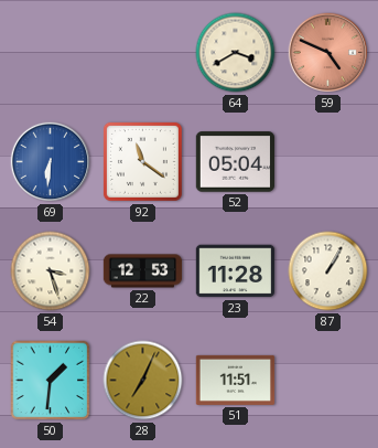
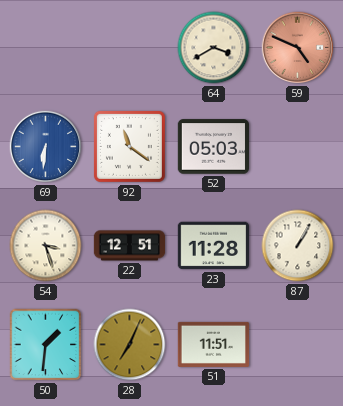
52: 05:04 -> 05:03
22: 12:53 -> 12:51
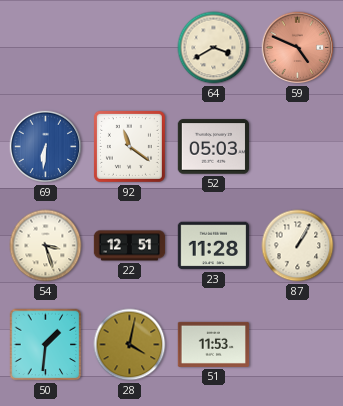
28: 7:04 -> 4:02
51: 11:51 -> 11:53
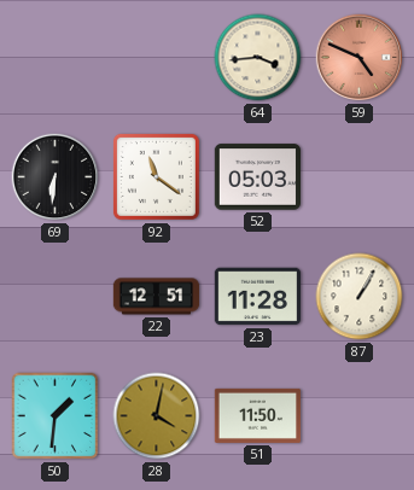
64: 3:40 -> 3:44
69 dial: blue -> black
54: 3:27 -> none
51: 11:53 -> 11:50
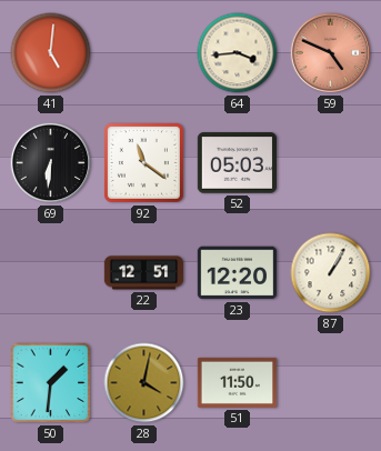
41: none -> 5:01
23: 11:28 -> 12:20
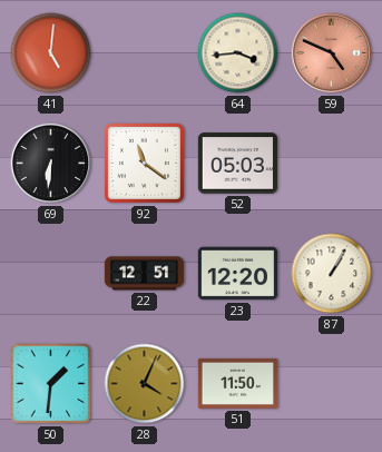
28: 4:02 -> 4:04
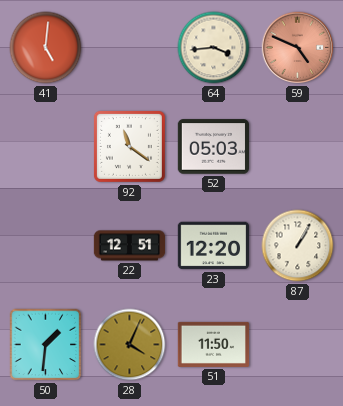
69: 6:31 -> none
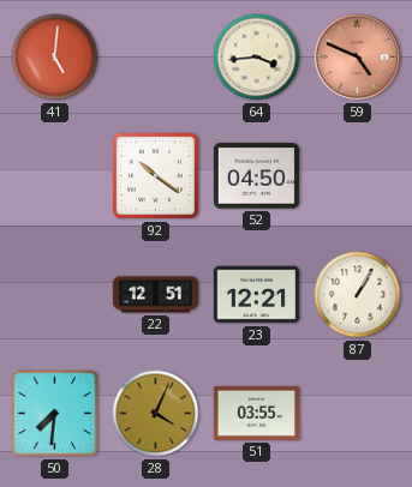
92: 11:21 -> 10:21
52: 05:03 -> 04:50
23: 12:20 -> 12:21
50: 1:31 -> 7:31
51: 11:50 -> 03:55
